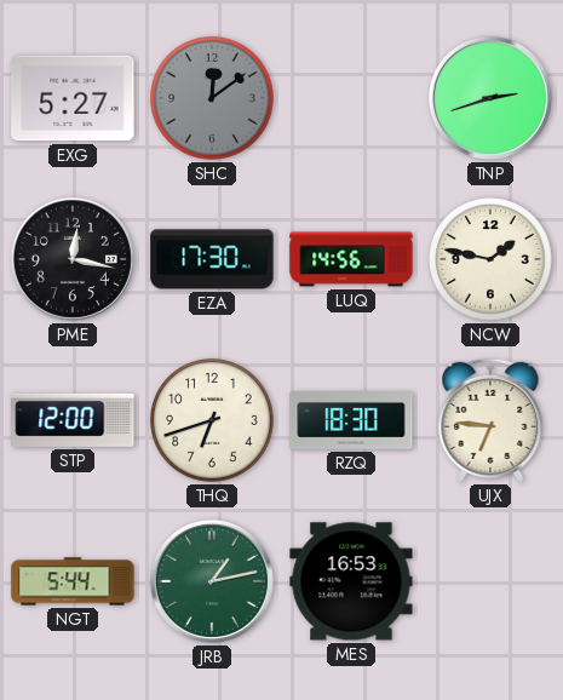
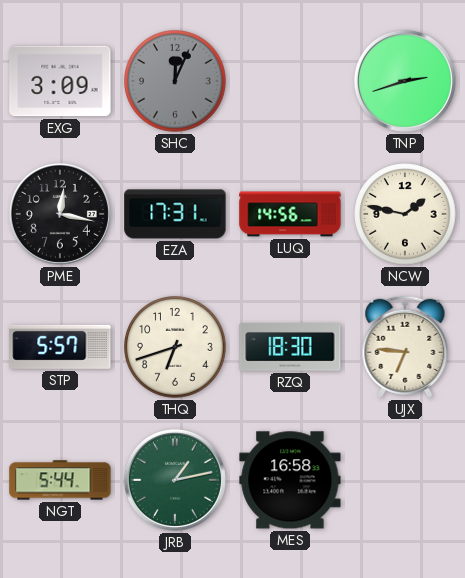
EXG: 5:27 -> 3:09
SHC: 12:09 -> 12:04
EZA: 17:30 -> 17:31
STP: 12:00 -> 5:57
MES: 16:53 -> 16:58
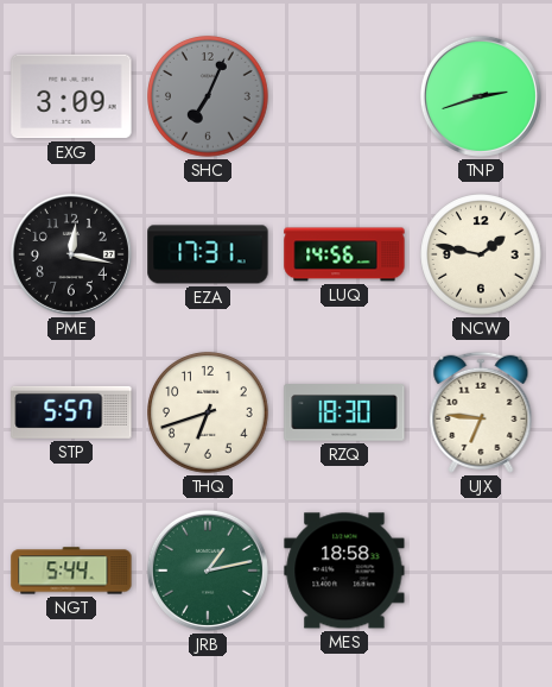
SHC: 12:04 -> 7:04
MES: 16:58 -> 18:58
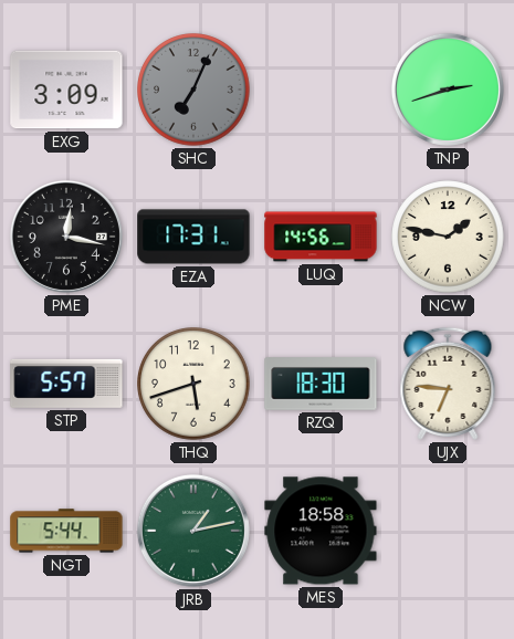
THQ: 6:42 -> 5:42
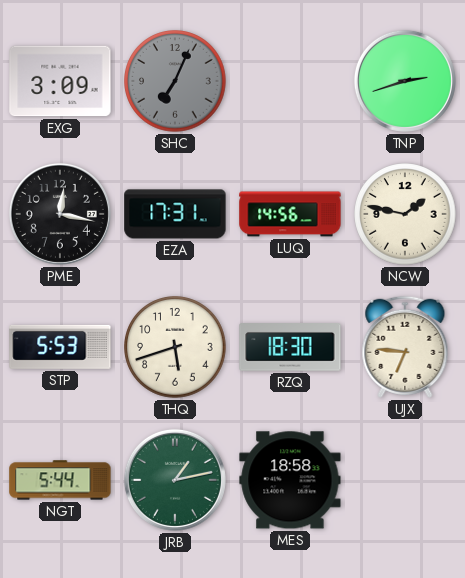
STP: 5:57 -> 5:53
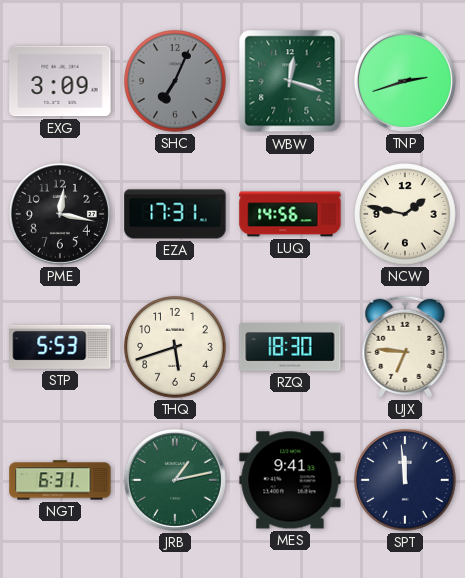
WBW: none -> 12:18
NGT: 5:44 -> 6:31
MES: 18:58 -> 9:41
SPT: none -> 11:59
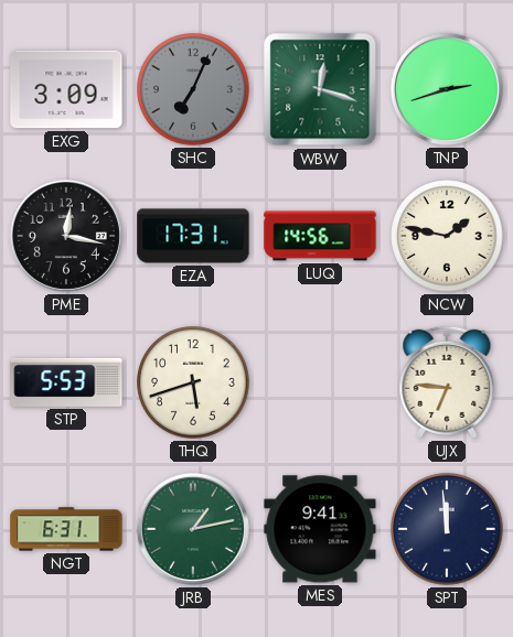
RZQ: 18:30 -> none
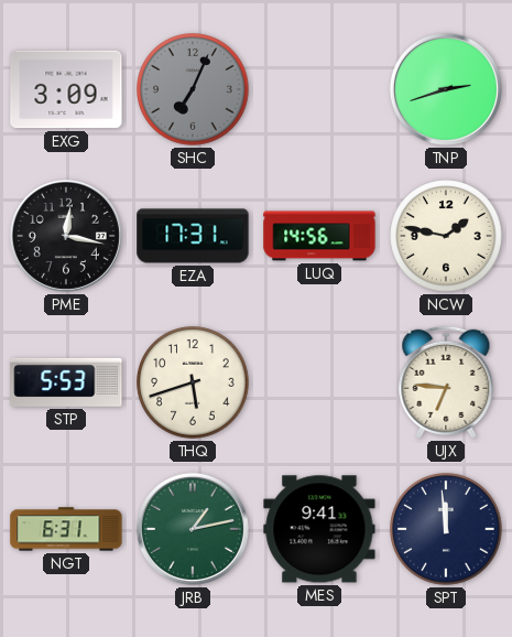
WBW: 12:18 -> none
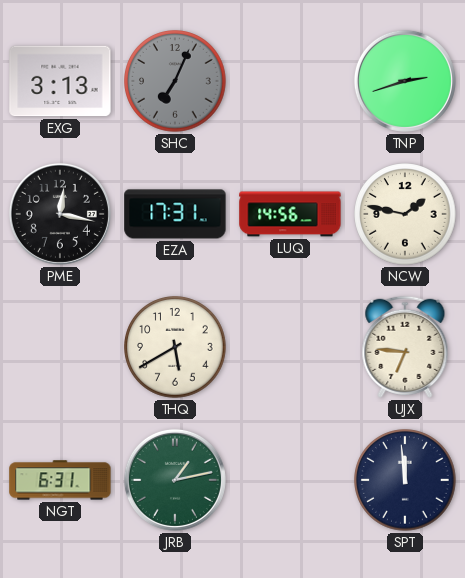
EXG: 3:09 -> 3:13
STP: 5:53 -> none
THQ: 5:42 -> 5:40
MES: 9:41 -> none
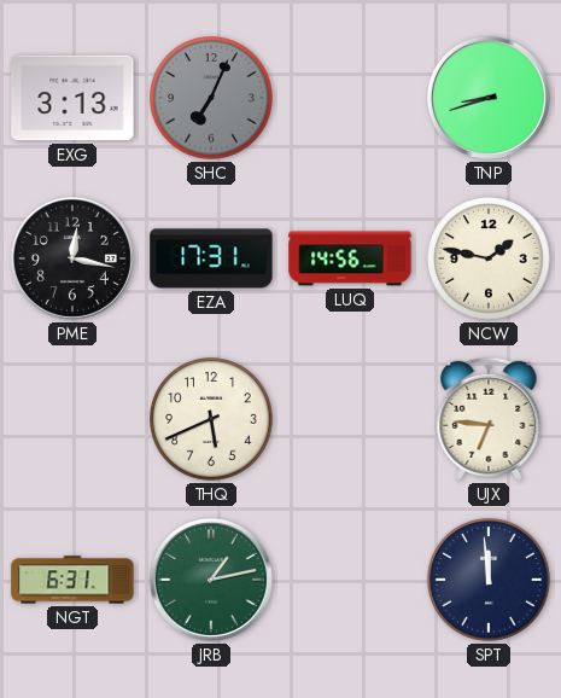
TNP: 2:42 -> 8:42
THQ: 5:40 -> 5:41
